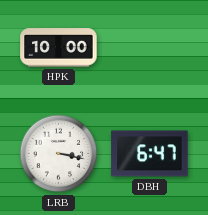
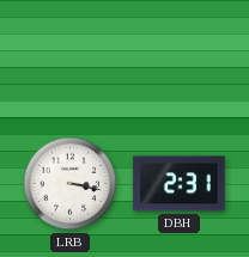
HPK: 10:00 -> none
DBH: 6:47 -> 2:31
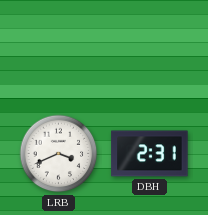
LRB: 3:17 -> 3:41
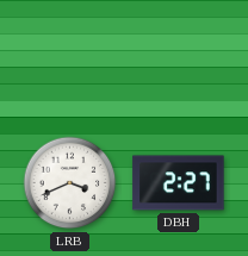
DBH: 2:31 -> 2:27
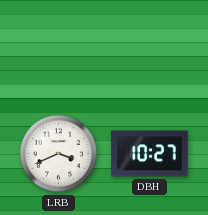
DBH: 2:27 -> 10:27
